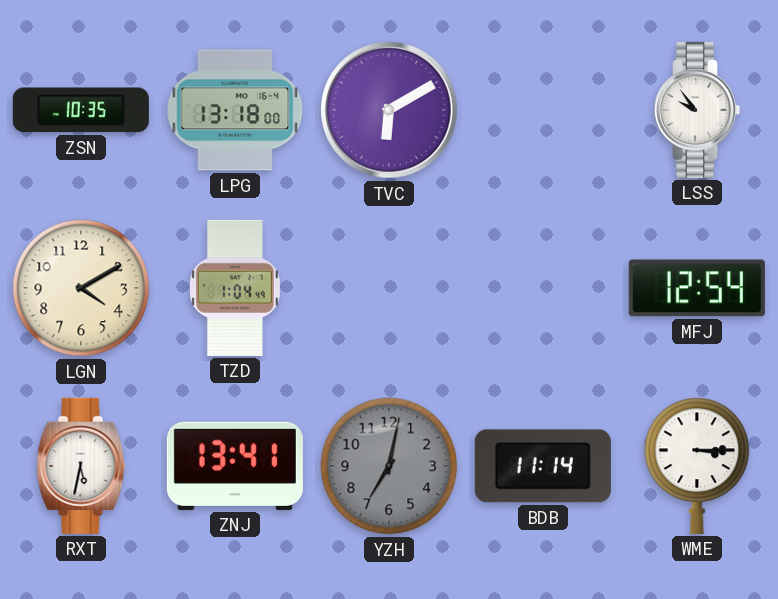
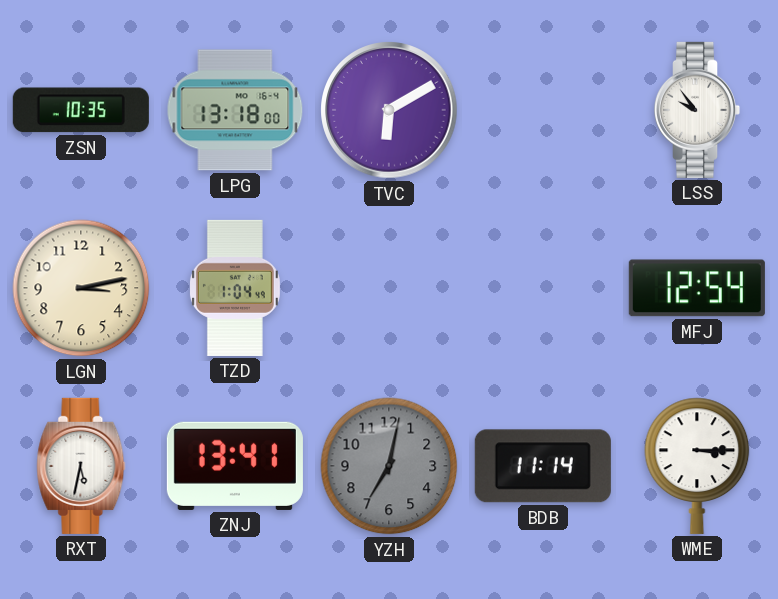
LGN: 4:10 -> 3:13
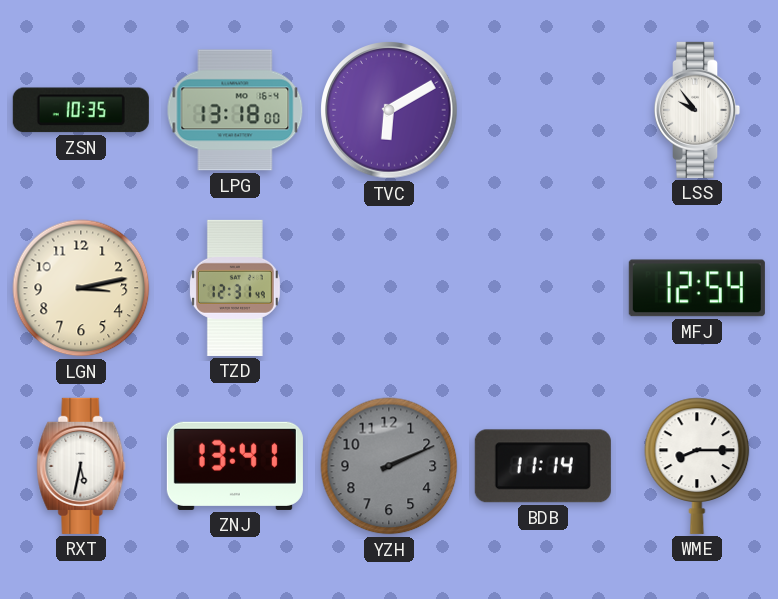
TZD: 1:04 -> 12:31
YZH: 7:02 -> 2:11
WME: 3:15 -> 8:15
